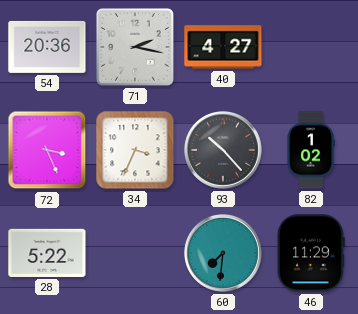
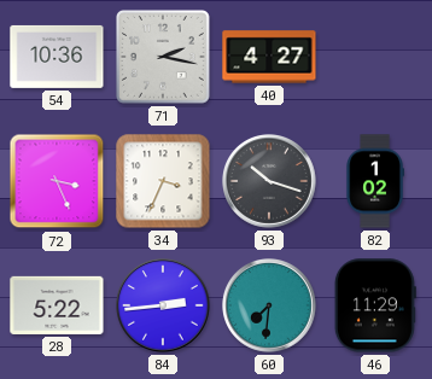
54: 20:36 -> 10:36
93: 10:23 -> 10:18
84: none -> 2:44
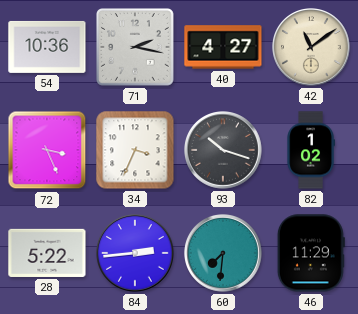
42: none -> 11:09
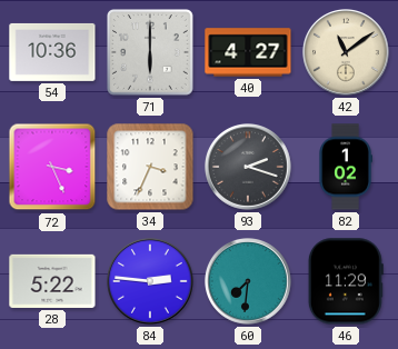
71: 2:17 -> 6:00
93: 10:18 -> 2:18
84: 2:44 -> 2:46
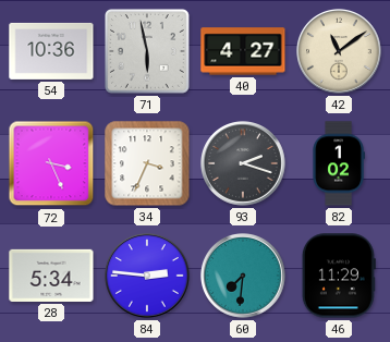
71: 6:00 -> 5:58
28: 5:22 -> 5:34
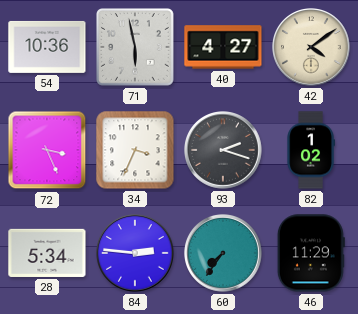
42: 11:09 -> 4:09
60: 7:31 -> 7:36
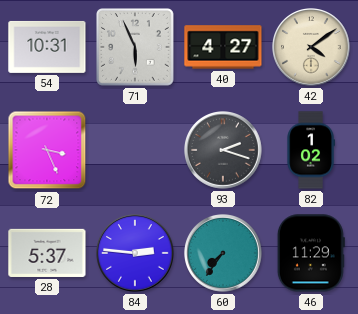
54: 10:36 -> 10:31
71: 5:58 -> 5:56
34: 3:34 -> none
28: 5:34 -> 5:37
